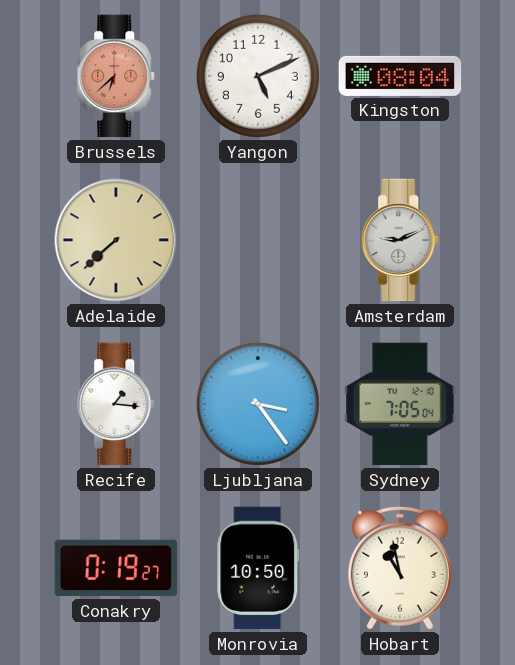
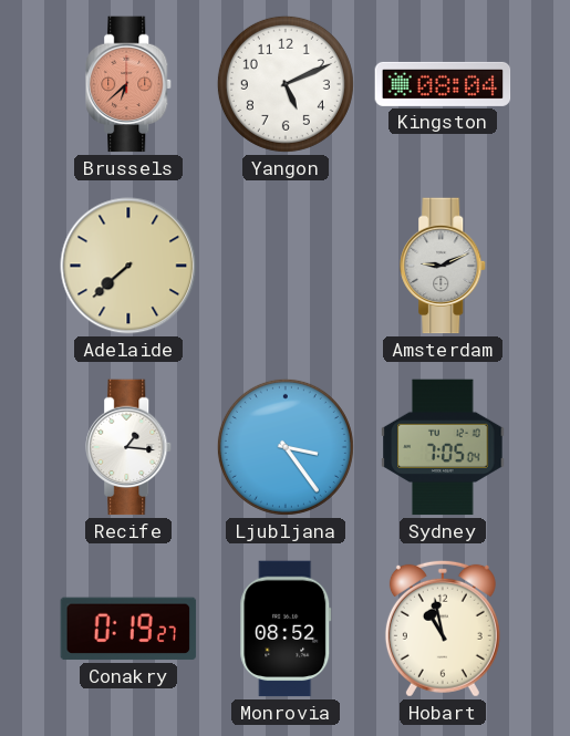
Monrovia: 10:50 -> 08:52
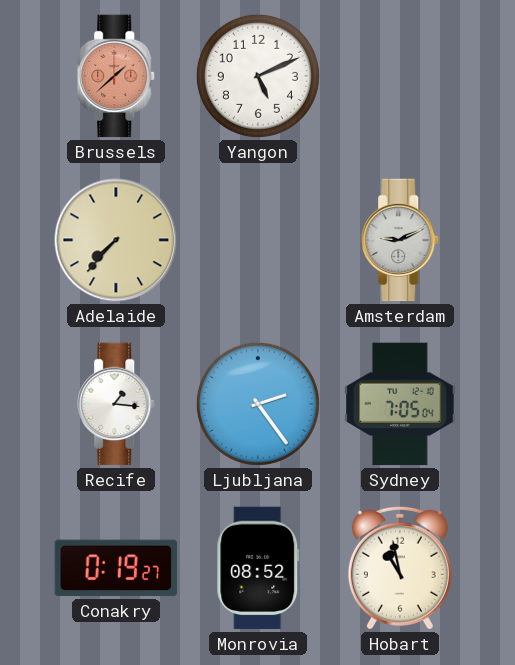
Brussels: 6:38 -> 1:38
Kingston: 08:04 -> none
Adelaide: 7:38 -> 7:37
Ljubljana: 3:24 -> 2:24
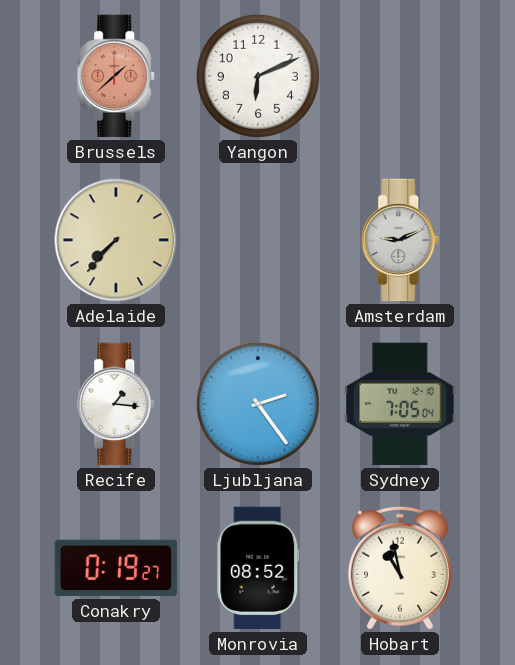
Yangon: 5:11 -> 6:11
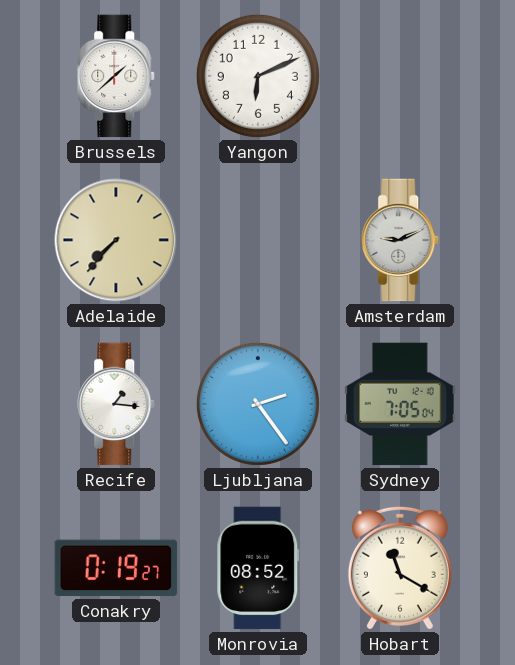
Brussels dial: salmon -> white
Hobart: 10:58 -> 11:20
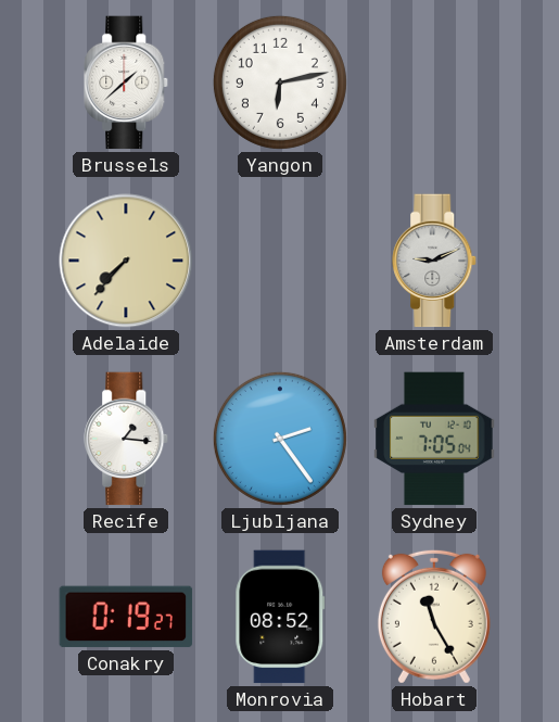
Yangon: 6:11 -> 6:13
Hobart: 11:20 -> 11:25
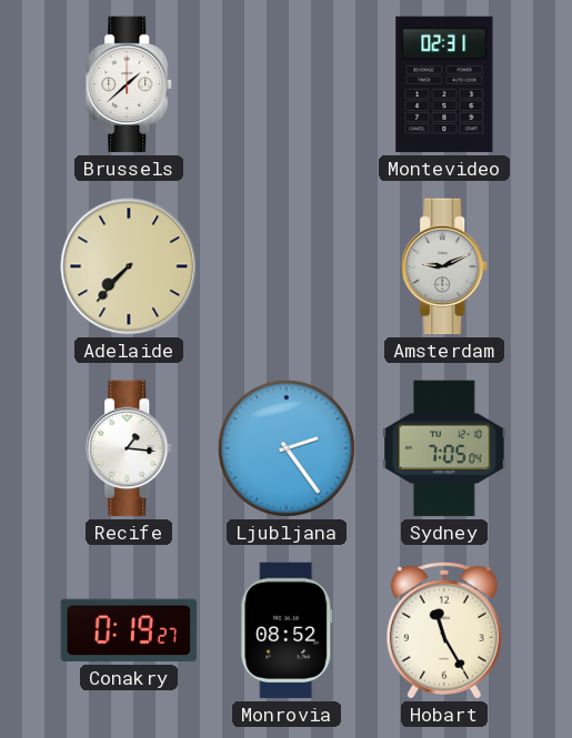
Yangon: 6:13 -> none
Montevideo: none -> 02:31
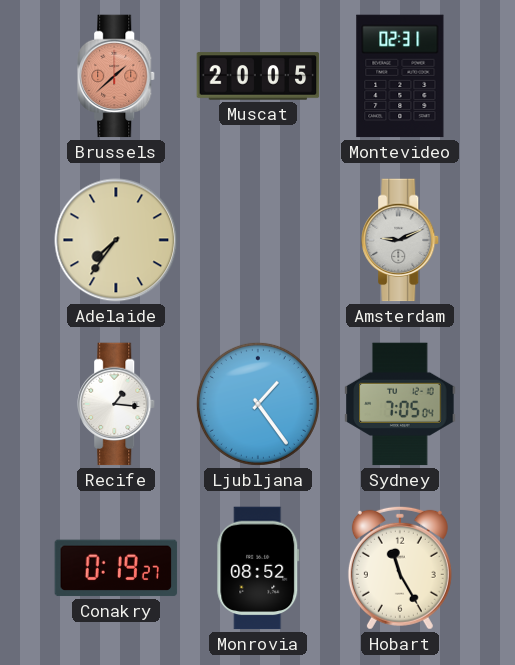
Brussels dial: white -> salmon
Muscat: none -> 20:05
Adelaide: 7:37 -> 7:36
Ljubljana: 2:24 -> 1:24
